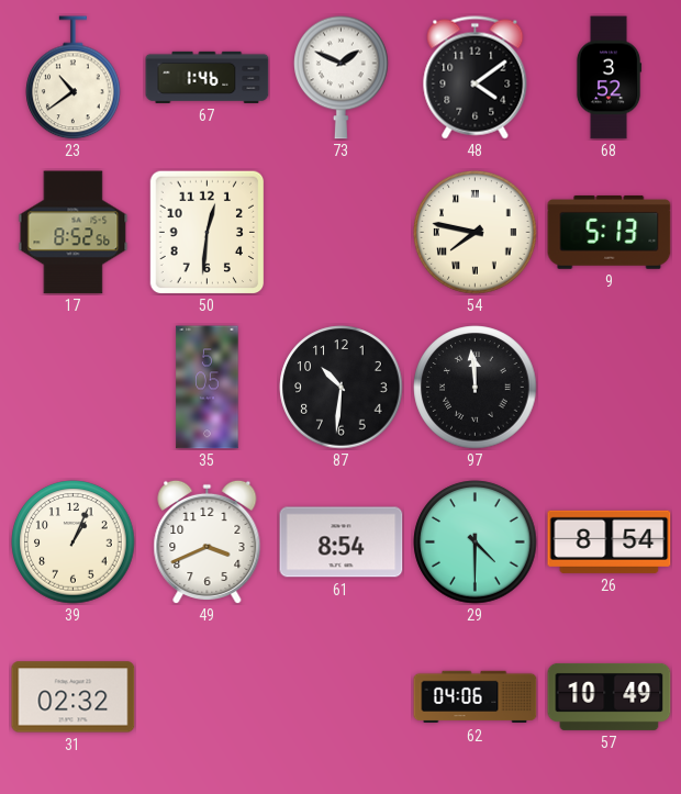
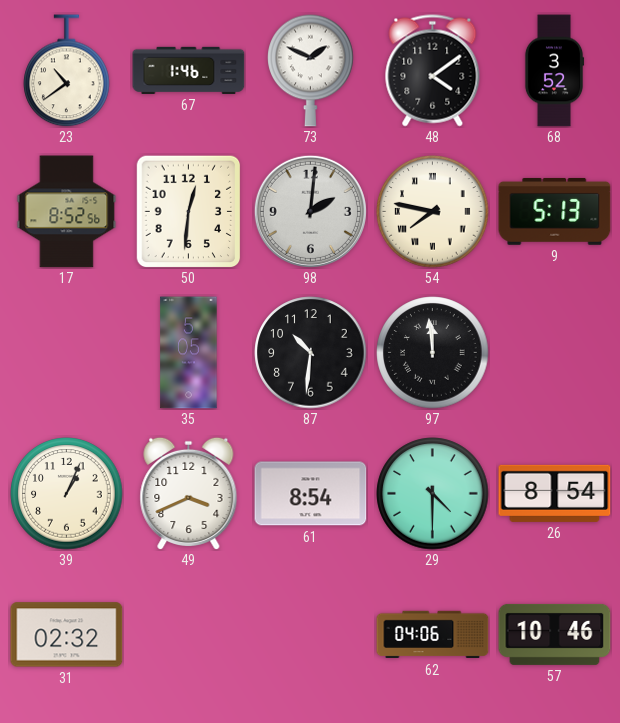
98: none -> 2:01
57: 10:49 -> 10:46
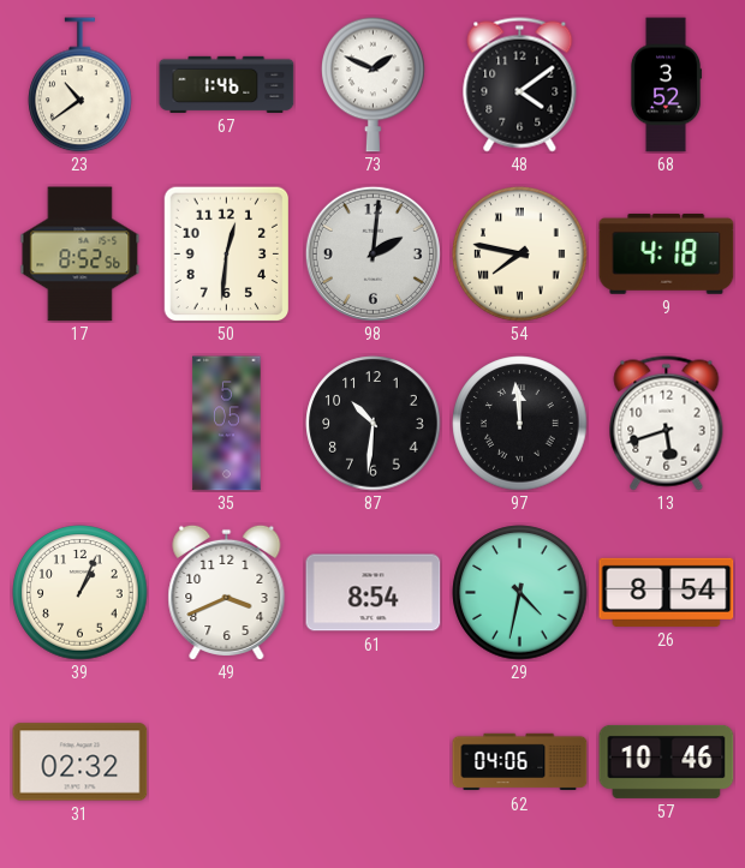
9: 5:13 -> 4:18
13: none -> 5:42
29: 4:30 -> 4:32
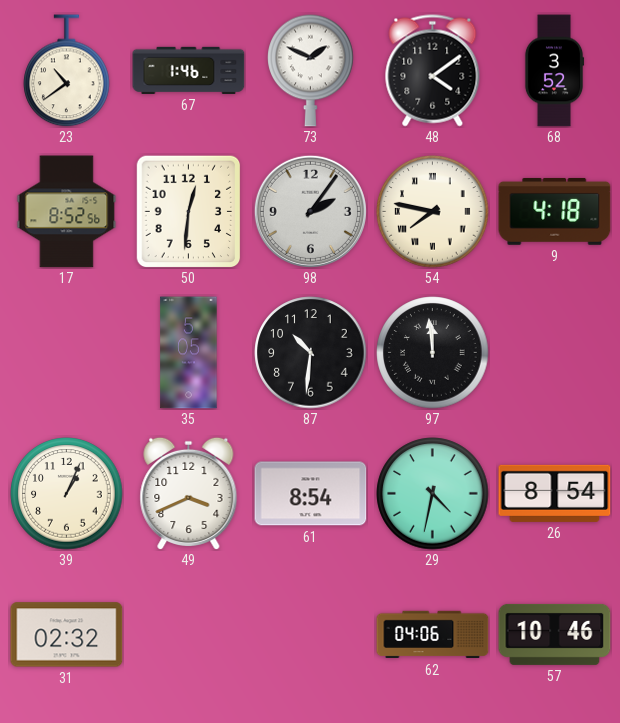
98: 2:01 -> 2:06
13: 5:42 -> none
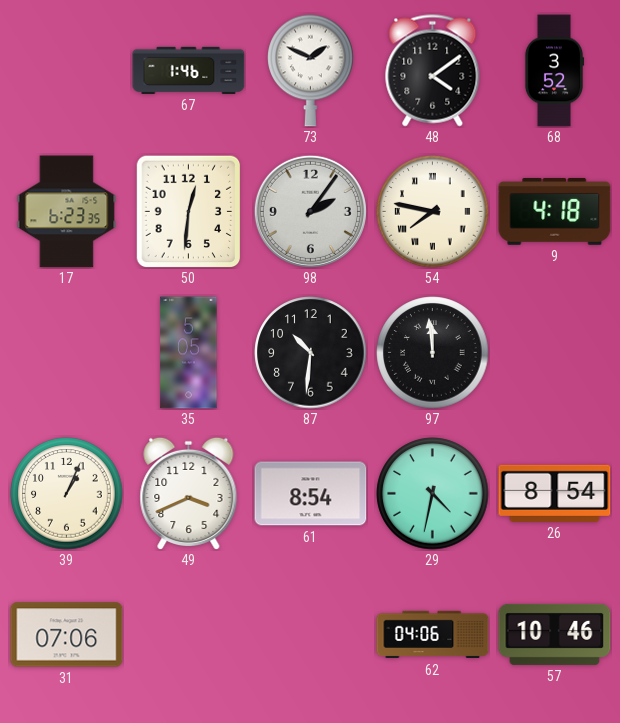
23: 10:39 -> none
17: 8:52 -> 6:23
31: 02:32 -> 07:06
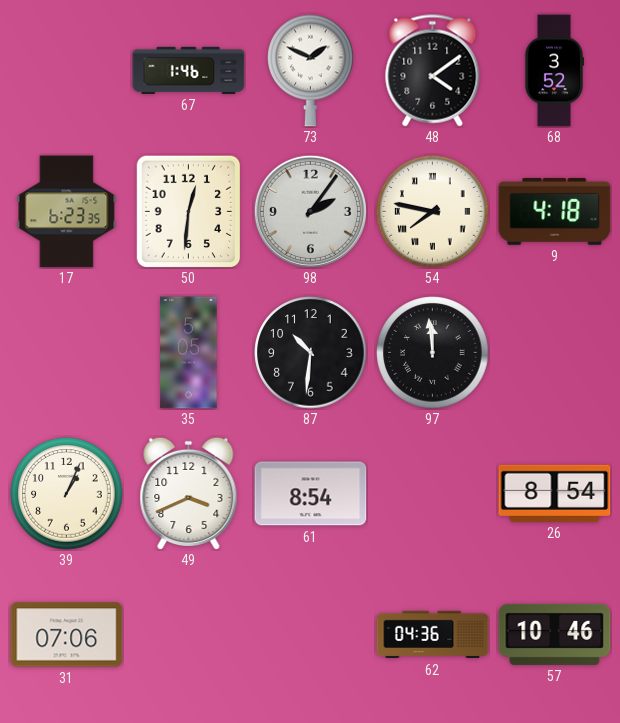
29: 4:32 -> none
62: 04:06 -> 04:36
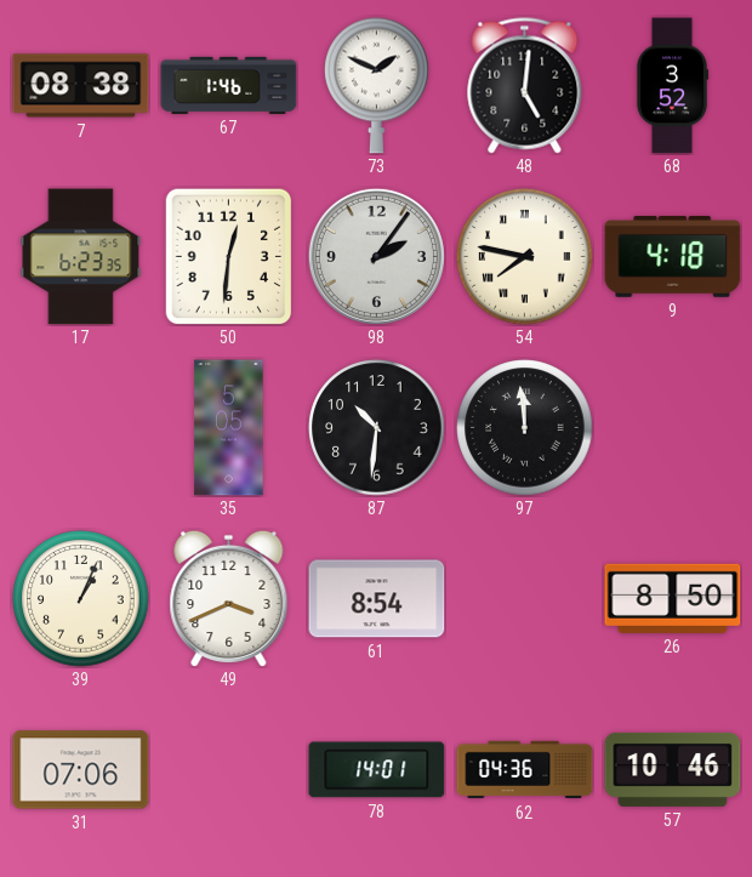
7: none -> 08:38
48: 4:09 -> 5:01
26: 8:54 -> 8:50
78: none -> 14:01
